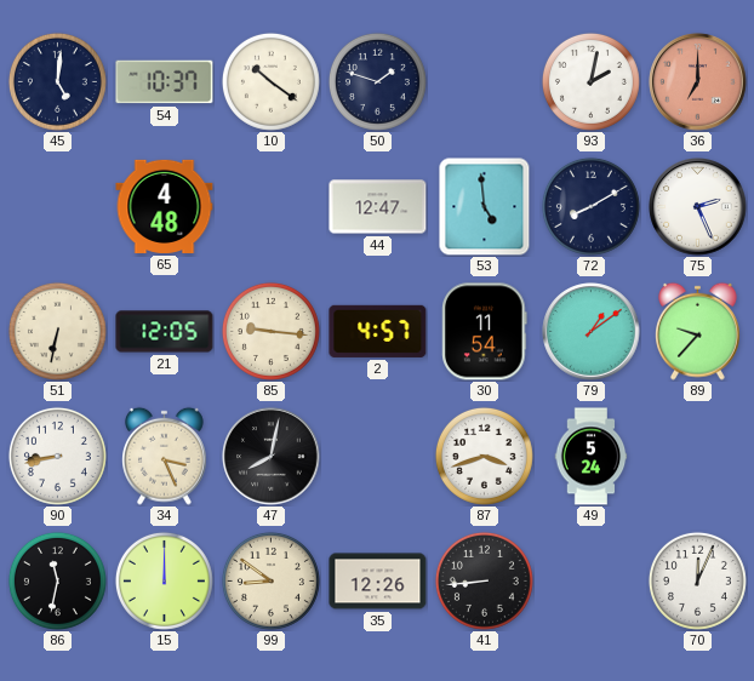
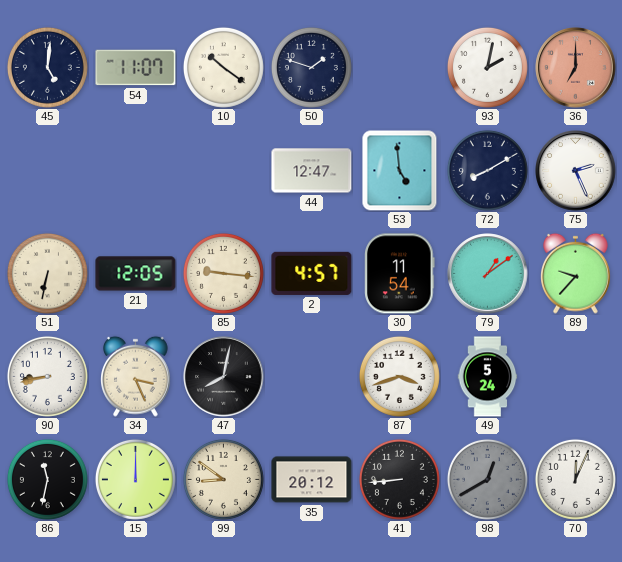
54: 10:37 -> 11:07
65: 4:48 -> none
35: 12:26 -> 20:12
98: none -> 12:40
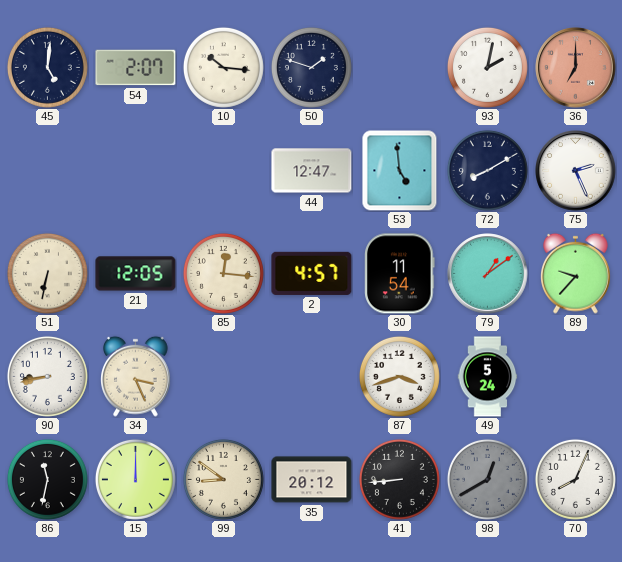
54: 11:07 -> 2:07
10: 10:21 -> 10:16
85: 9:16 -> 12:16
47: 8:02 -> none
70: 12:04 -> 8:04
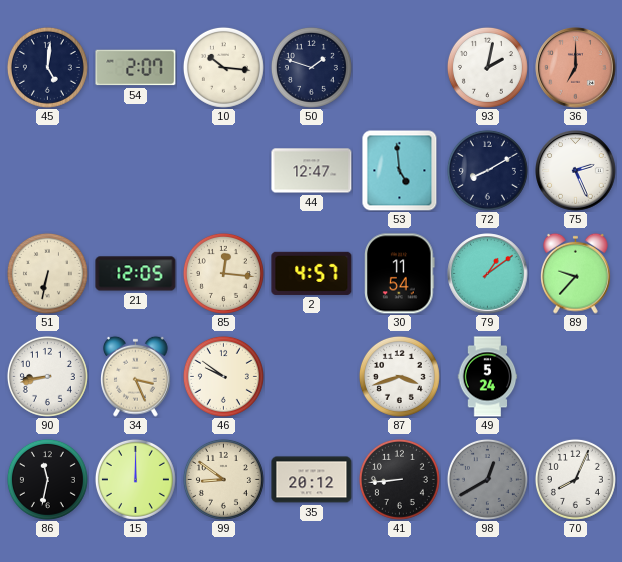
46: none -> 9:51
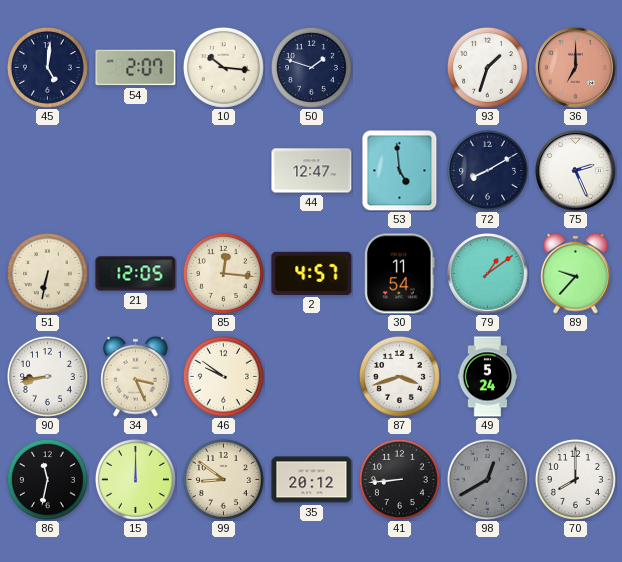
93: 2:02 -> 1:33
70: 8:04 -> 8:00
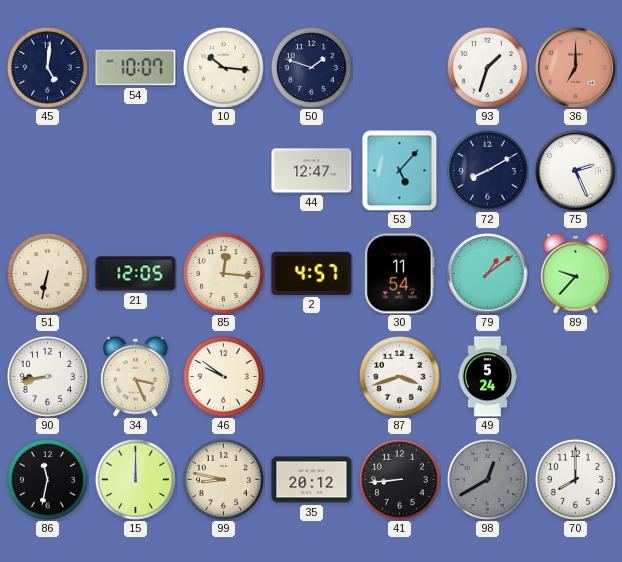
54: 2:07 -> 10:07
53: 4:59 -> 5:07
99: 8:51 -> 8:47
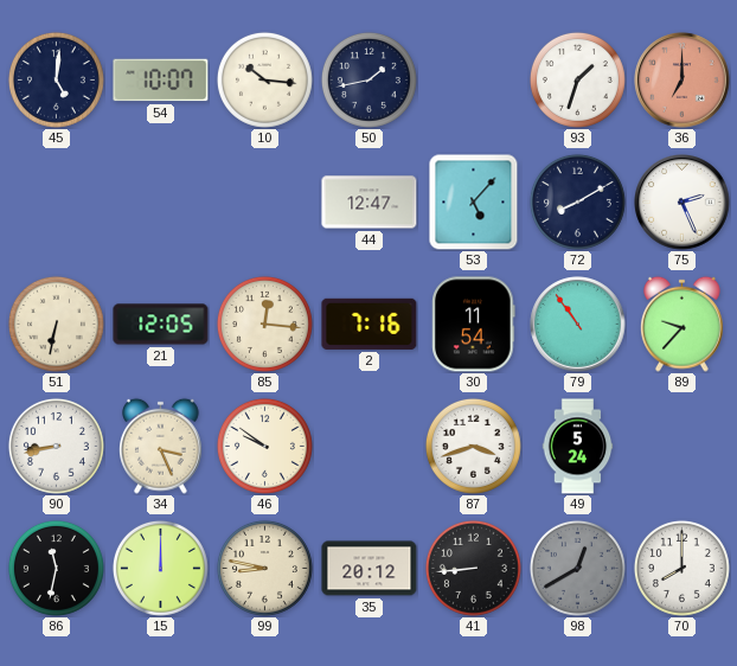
50: 1:48 -> 1:43
2: 4:57 -> 7:16
79: 1:09 -> 10:54
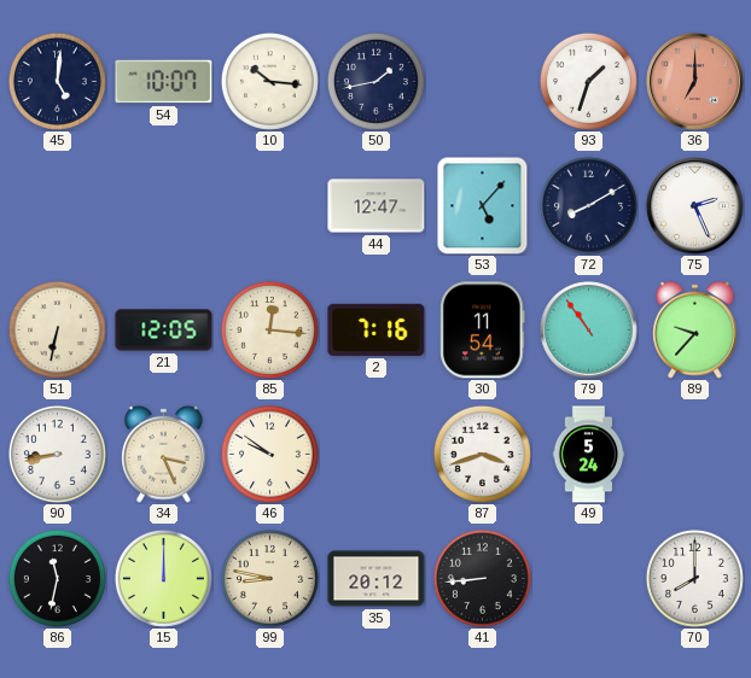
98: 12:40 -> none
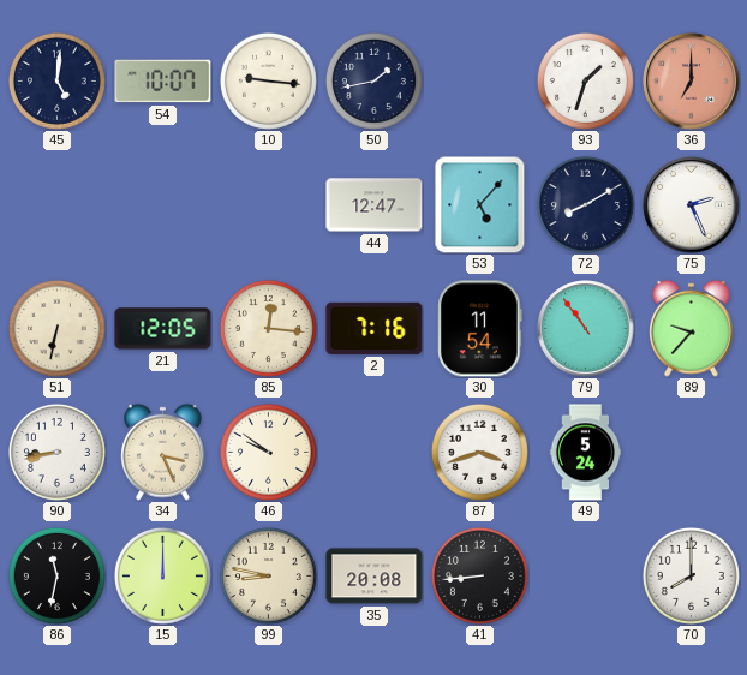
10: 10:16 -> 9:16
35: 20:12 -> 20:08
